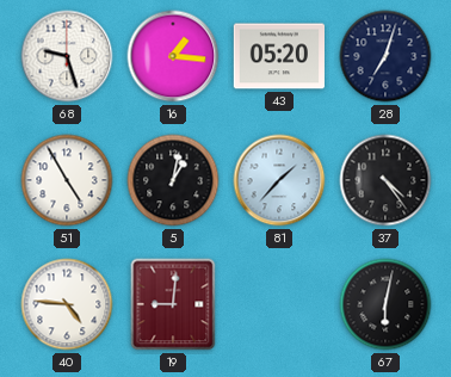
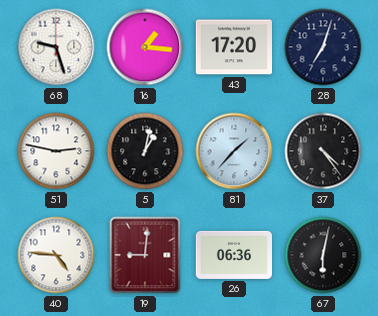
43: 05:20 -> 17:20
51: 4:55 -> 2:47
26: none -> 06:36
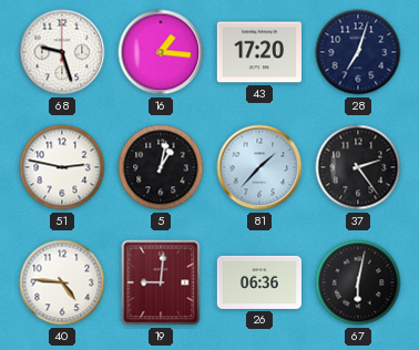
37: 4:24 -> 2:24
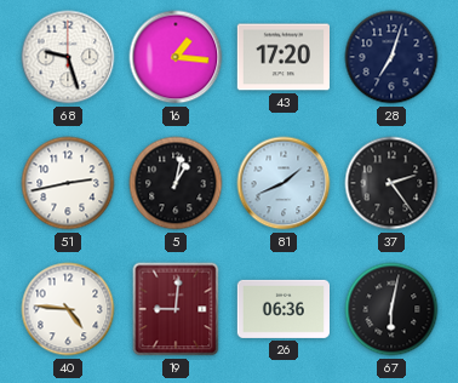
51: 2:47 -> 2:43
81: 1:37 -> 1:41
